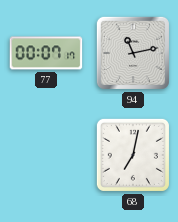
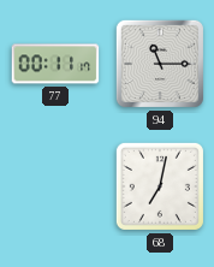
77: 00:07 -> 00:11
94: 11:13 -> 11:15
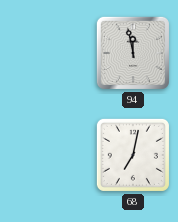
77: 00:11 -> none
94: 11:15 -> 11:58
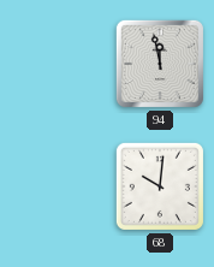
68: 7:02 -> 10:01
